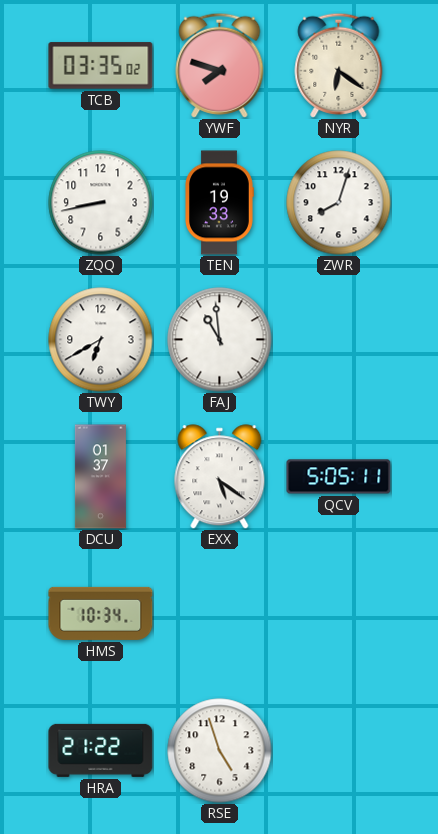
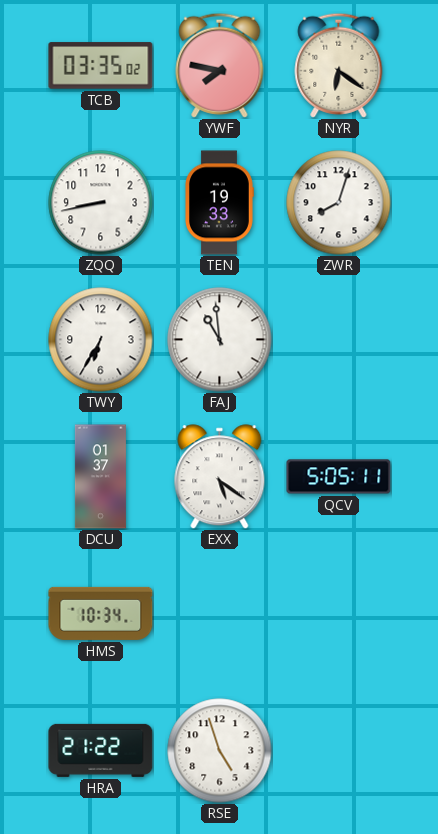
YWF: 7:48 -> 7:47
TWY: 6:40 -> 6:35
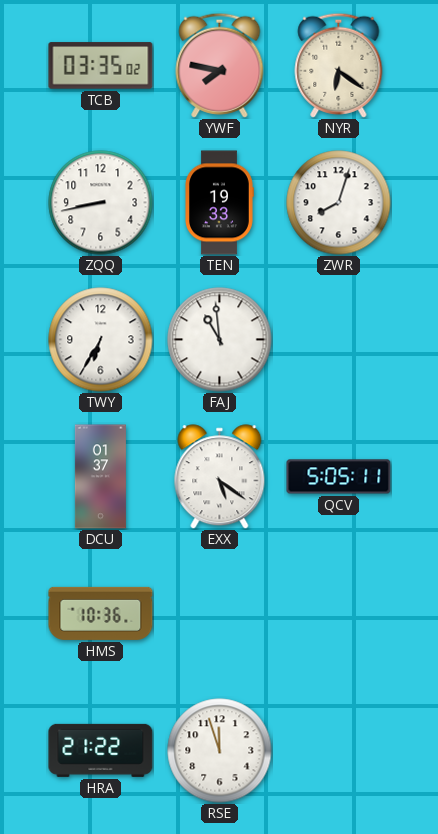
HMS: 10:34 -> 10:36
RSE: 4:57 -> 11:57
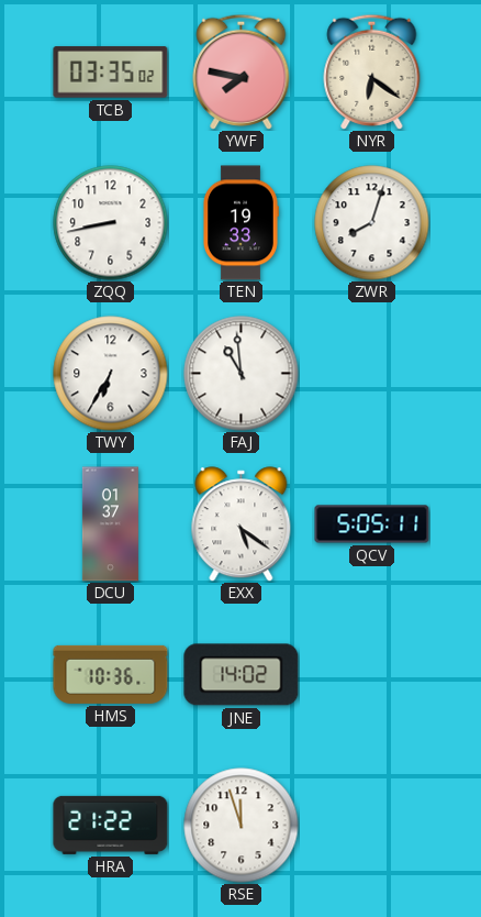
JNE: none -> 14:02
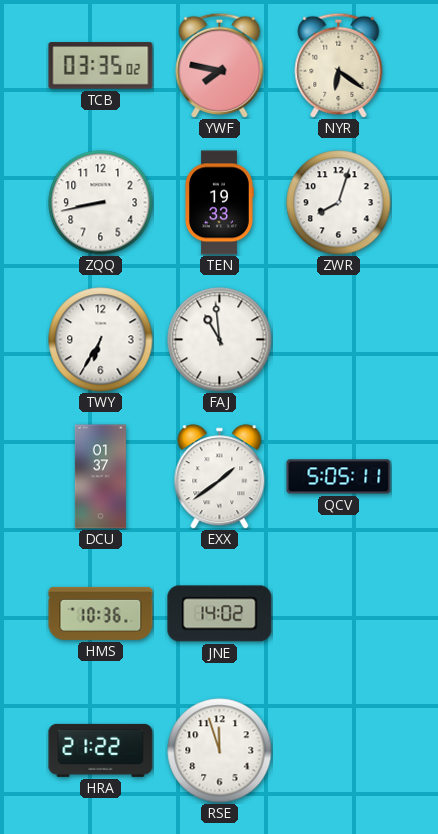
EXX: 5:21 -> 1:39
